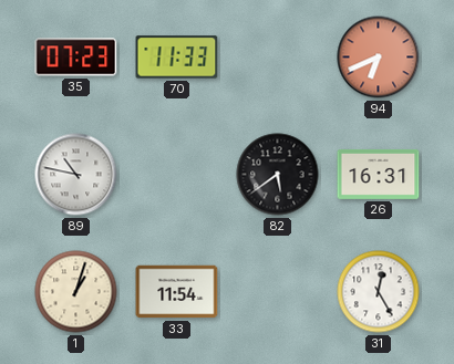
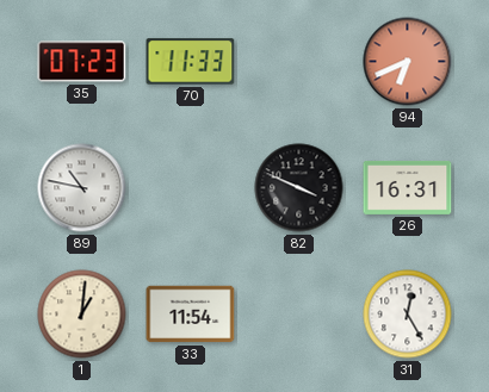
82: 5:39 -> 3:49
1: 1:03 -> 1:01
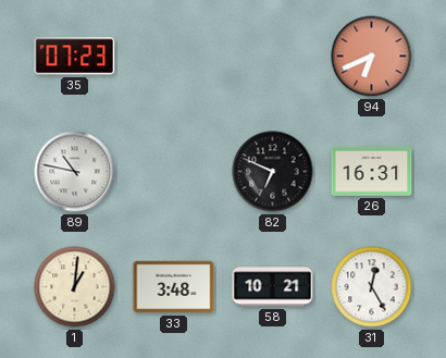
70: 11:33 -> none
82: 3:49 -> 6:49
33: 11:54 -> 3:48
58: none -> 10:21
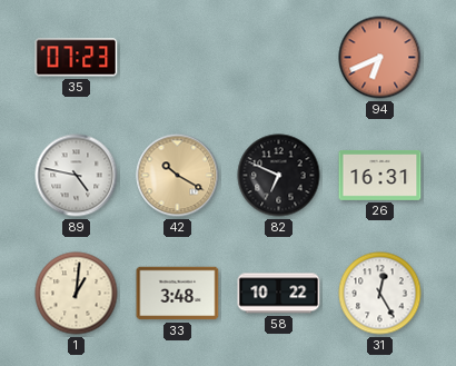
89: 10:47 -> 4:47
42: none -> 10:20
58: 10:21 -> 10:22
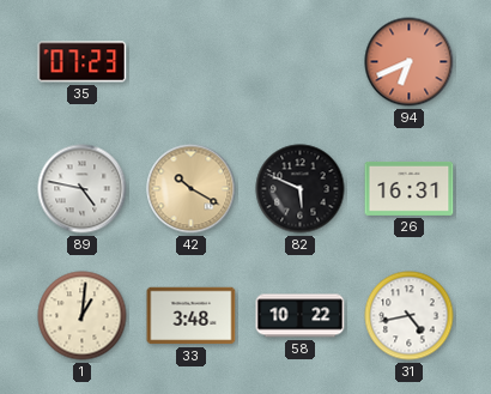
82: 6:49 -> 5:49
31: 12:25 -> 4:43
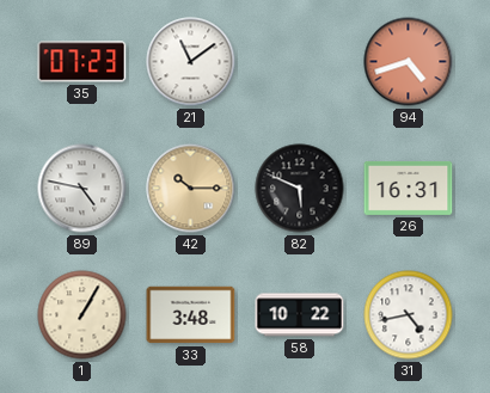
21: none -> 11:09
94: 6:41 -> 4:42
42: 10:20 -> 10:15
1: 1:01 -> 1:05
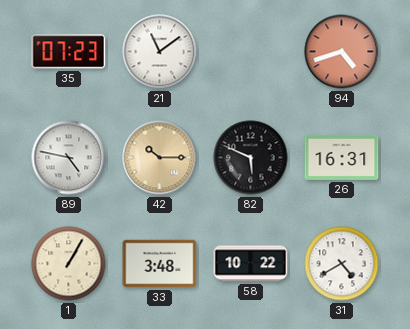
31: 4:43 -> 4:40
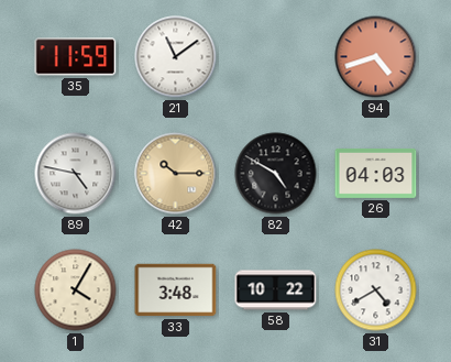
35: 07:23 -> 11:59
82: 5:49 -> 4:50
26: 16:31 -> 04:03
1: 1:05 -> 4:05
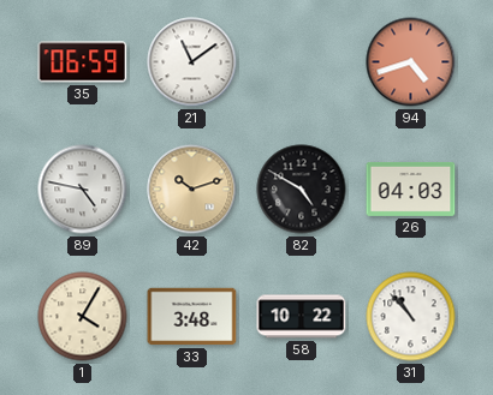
35: 11:59 -> 06:59
42: 10:15 -> 10:12
31: 4:40 -> 10:53
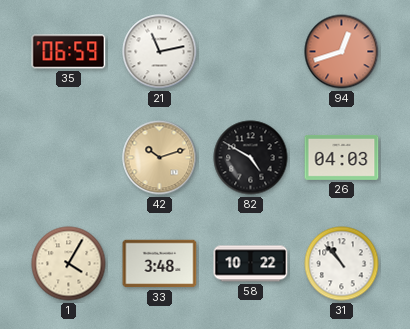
21: 11:09 -> 11:13
94: 4:42 -> 12:42
89: 4:47 -> none
